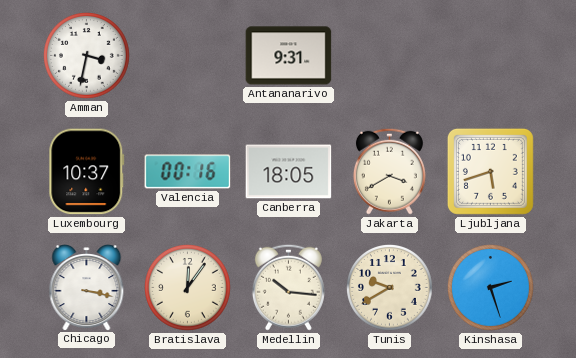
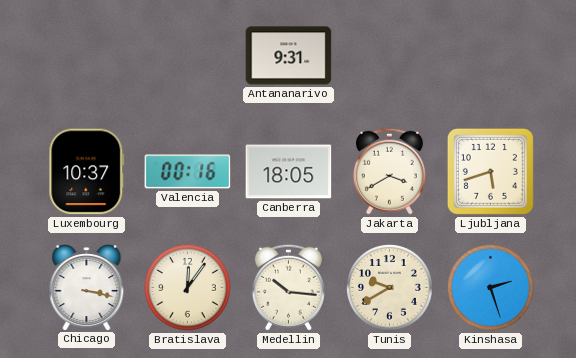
Amman: 3:32 -> none
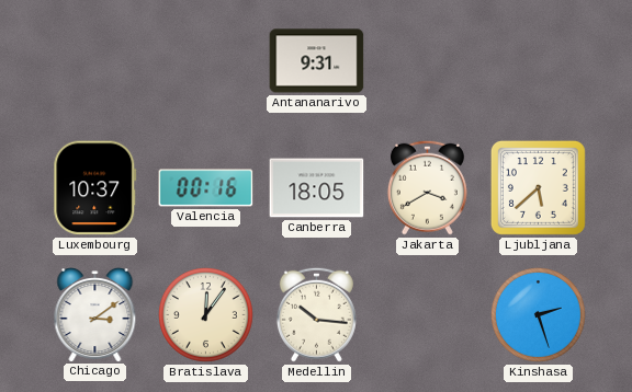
Ljubljana: 5:42 -> 5:38
Chicago: 3:17 -> 3:09
Tunis: 9:40 -> none
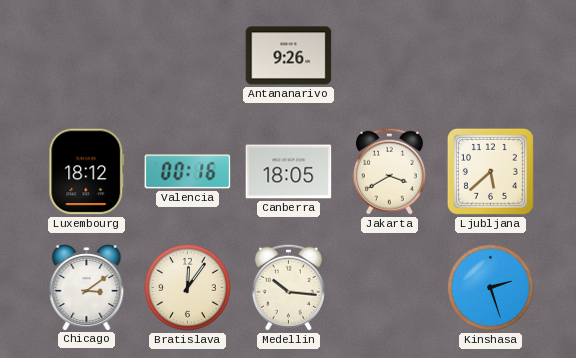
Antananarivo: 9:31 -> 9:26
Luxembourg: 10:37 -> 18:12
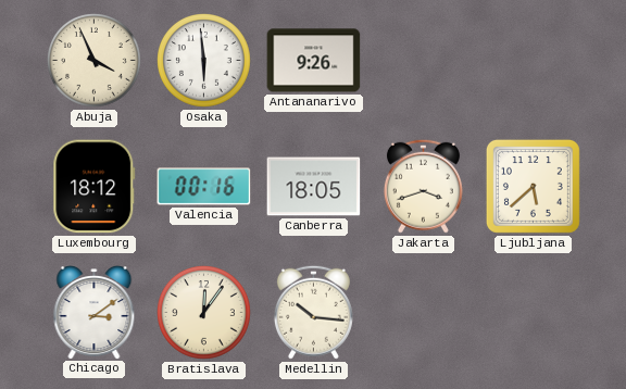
Abuja: none -> 3:56
Osaka: none -> 5:59
Jakarta: 3:40 -> 3:42
Kinshasa: 2:27 -> none
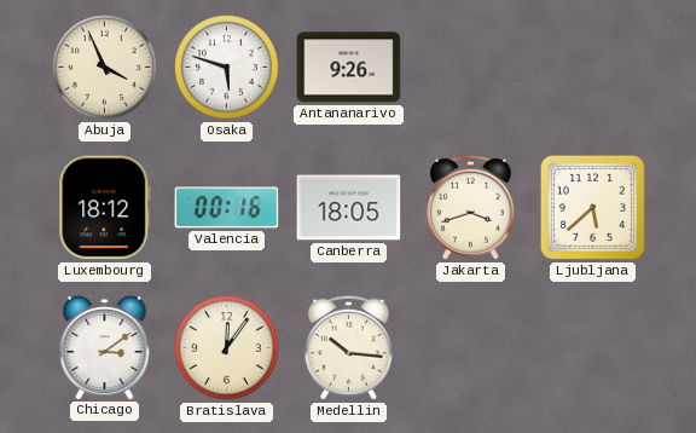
Osaka: 5:59 -> 5:48
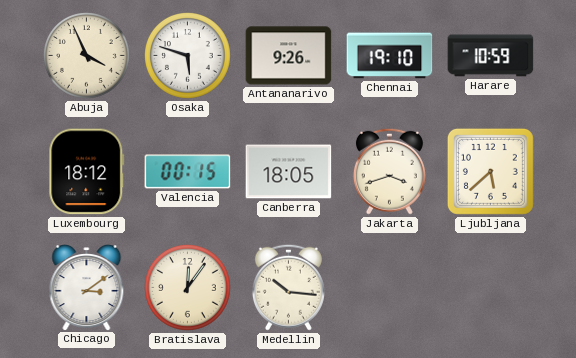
Chennai: none -> 19:10
Harare: none -> 10:59
Valencia: 00:16 -> 00:15
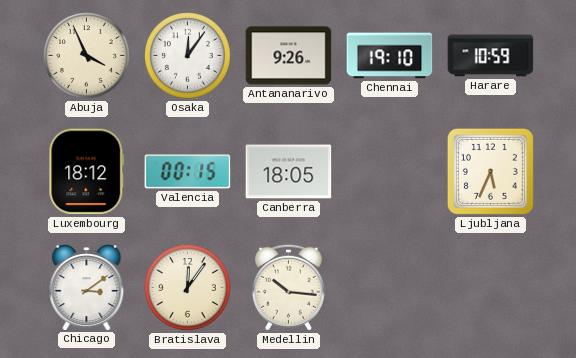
Osaka: 5:48 -> 12:06
Jakarta: 3:42 -> none
Ljubljana: 5:38 -> 5:34
